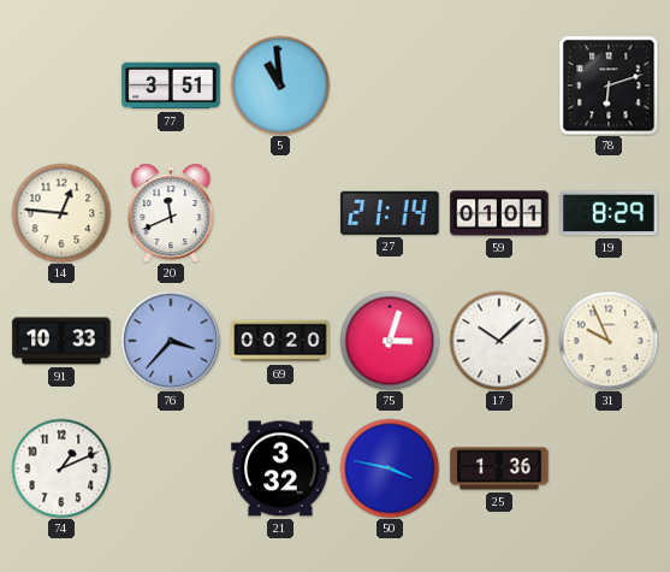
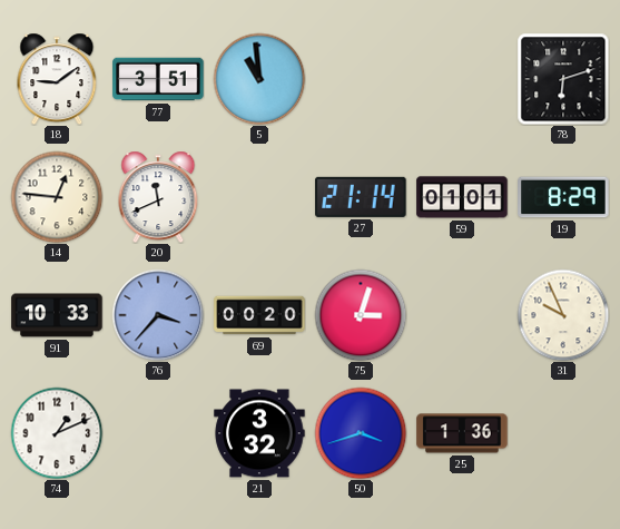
18: none -> 9:09
17: 10:08 -> none
50: 3:47 -> 3:42
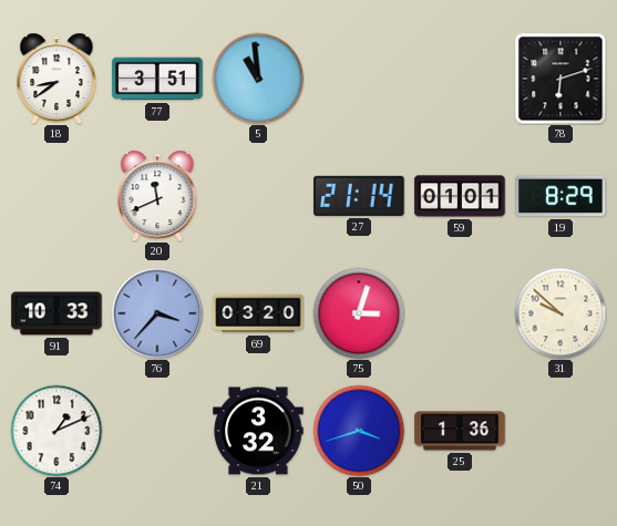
18: 9:09 -> 8:39
14: 12:46 -> none
69: 00:20 -> 03:20
31: 9:56 -> 9:52
